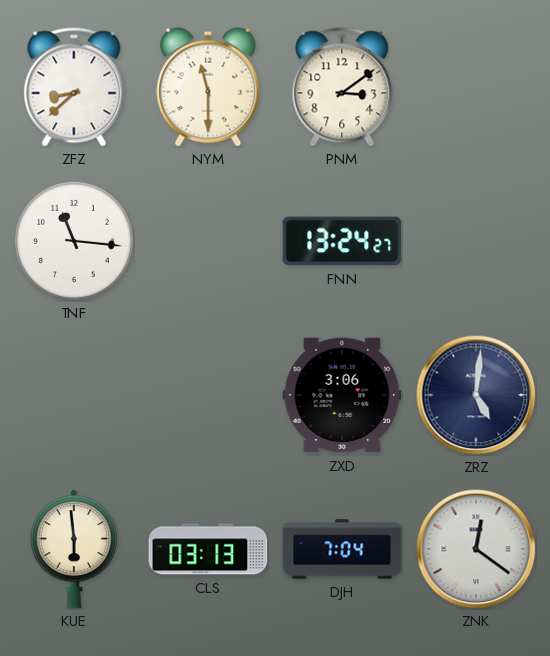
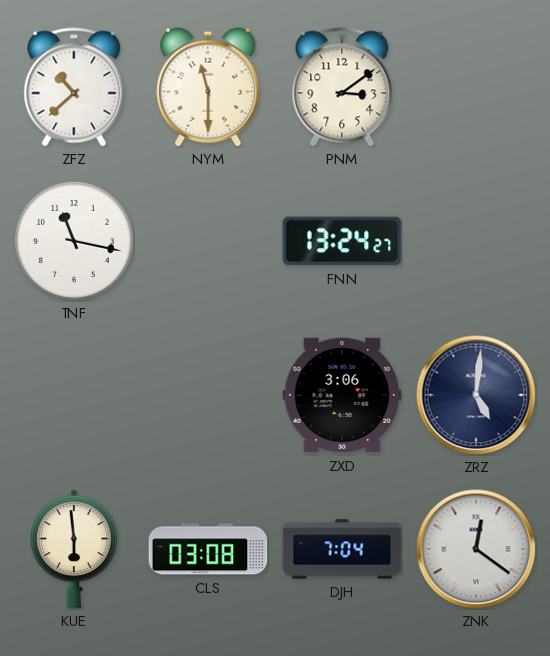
ZFZ: 8:38 -> 10:38
TNF: 11:16 -> 11:17
CLS: 03:13 -> 03:08
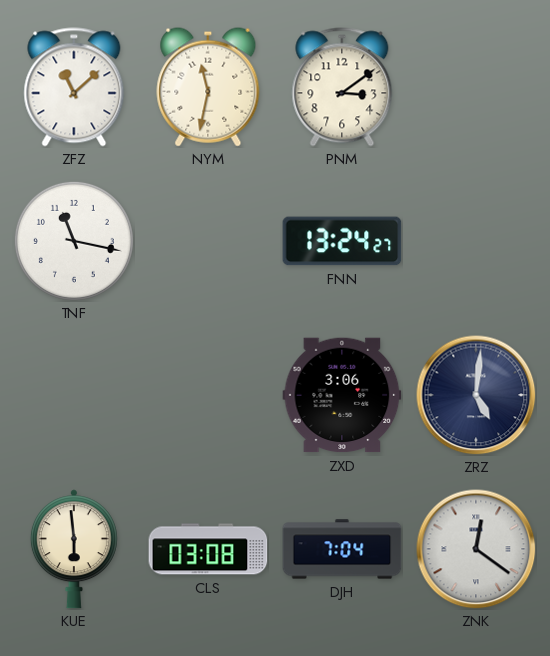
ZFZ: 10:38 -> 11:08
NYM: 11:30 -> 11:32
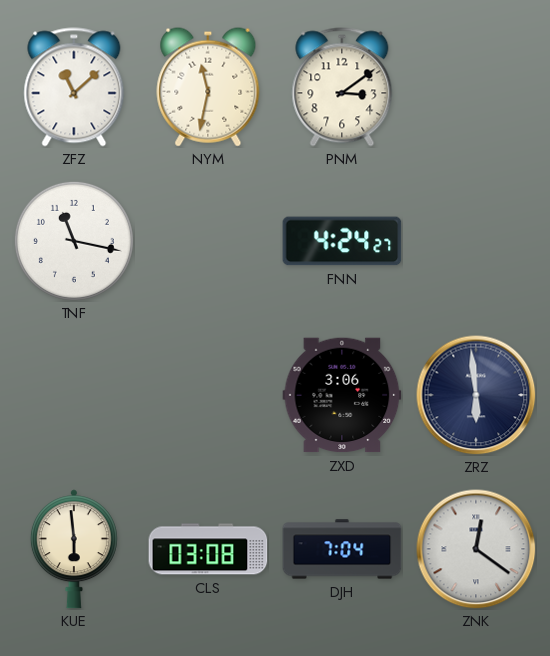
FNN: 13:24 -> 4:24
ZRZ: 5:01 -> 5:59
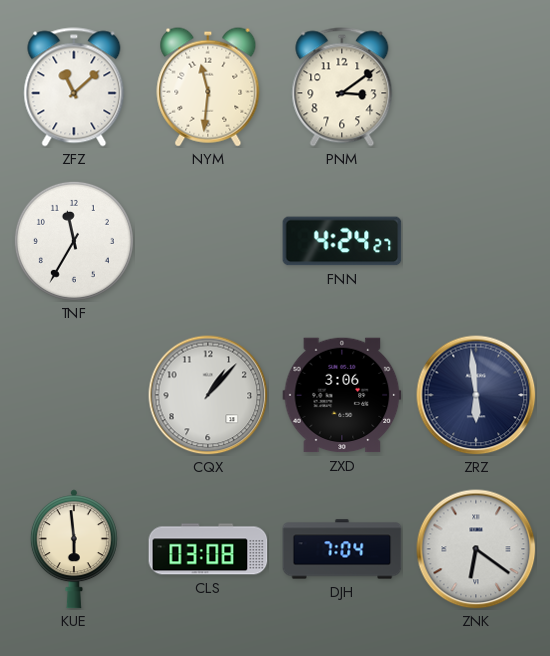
NYM: 11:32 -> 11:31
TNF: 11:17 -> 11:35
CQX: none -> 1:07
ZNK: 12:21 -> 6:21
